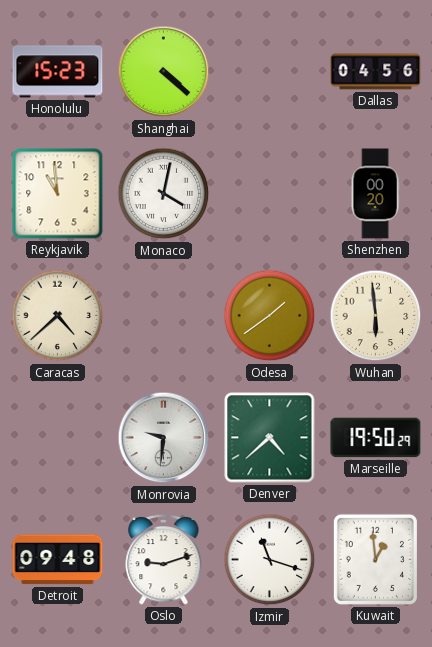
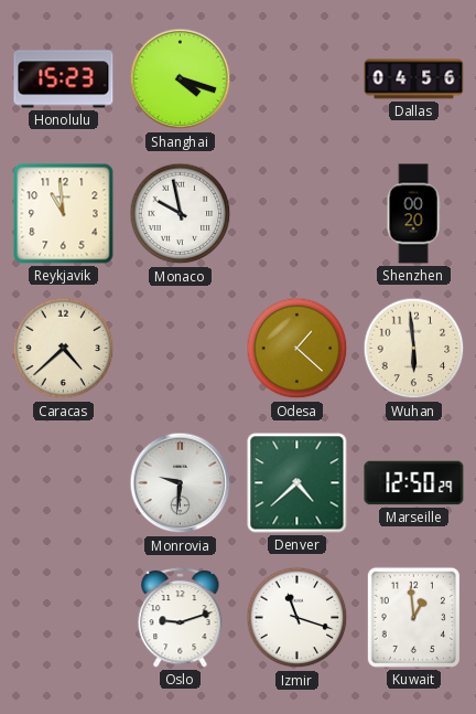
Shanghai: 4:22 -> 4:18
Monaco: 4:02 -> 9:58
Odesa: 1:39 -> 1:22
Marseille: 19:50 -> 12:50
Detroit: 09:48 -> none
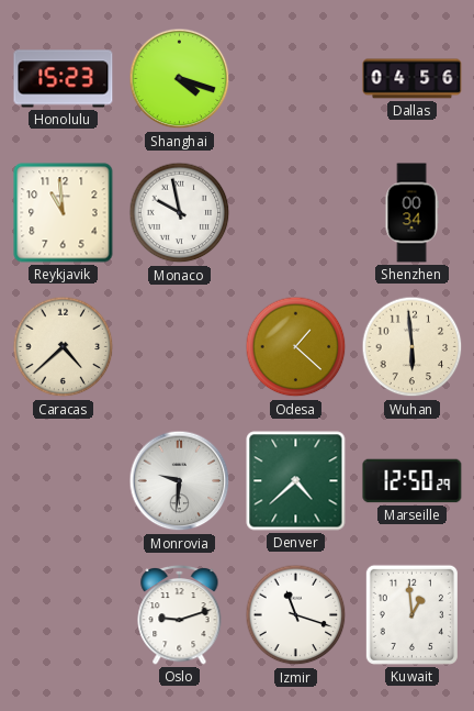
Shenzhen: 00:20 -> 00:34
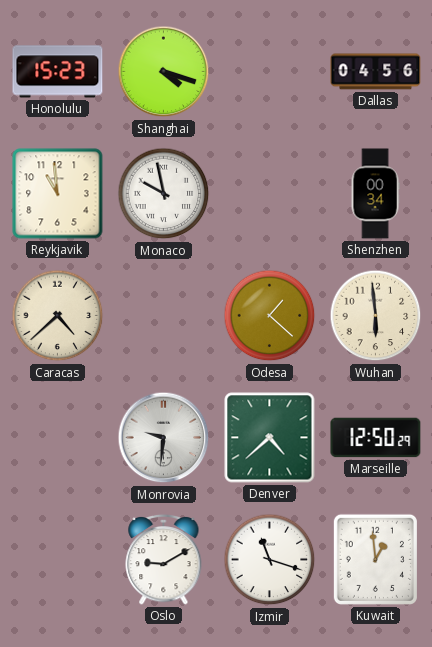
Oslo: 9:12 -> 9:10
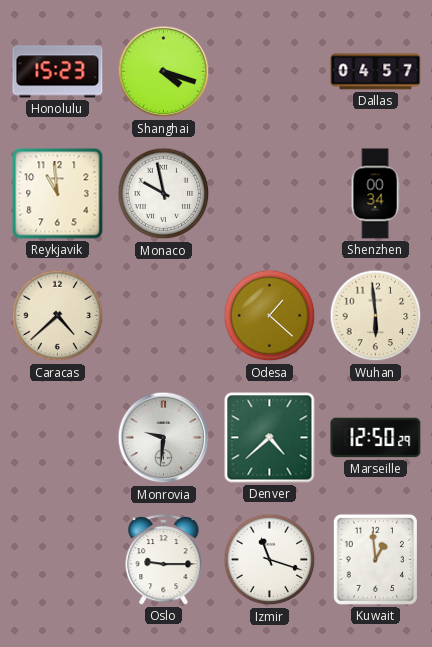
Dallas: 04:56 -> 04:57
Oslo: 9:10 -> 9:15
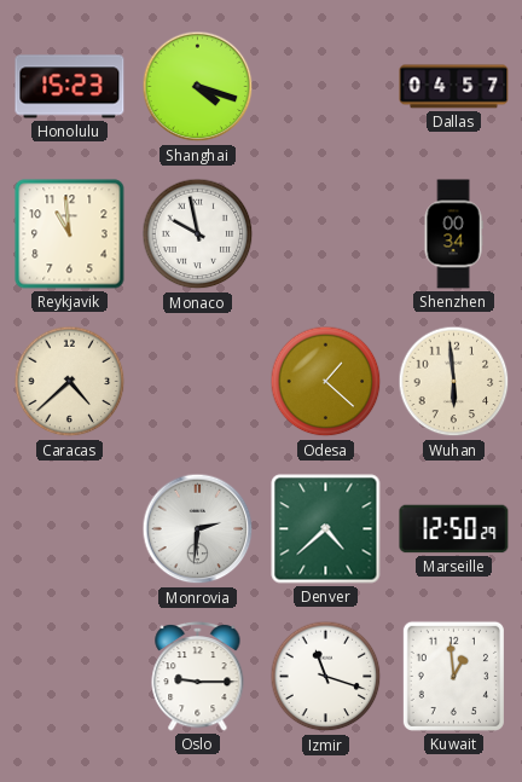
Monrovia: 9:31 -> 2:31
